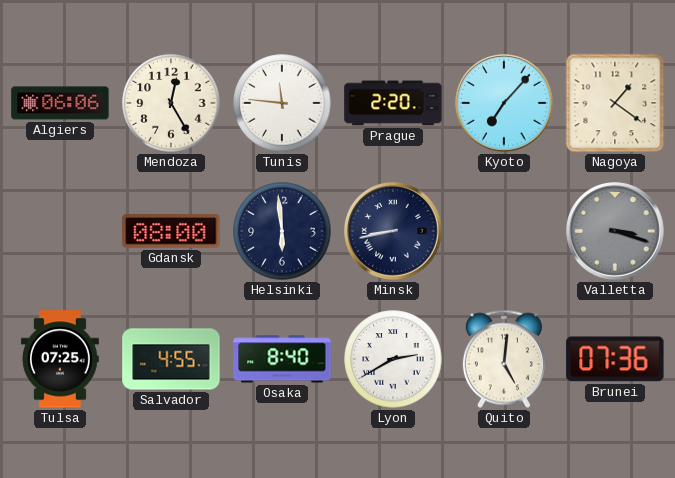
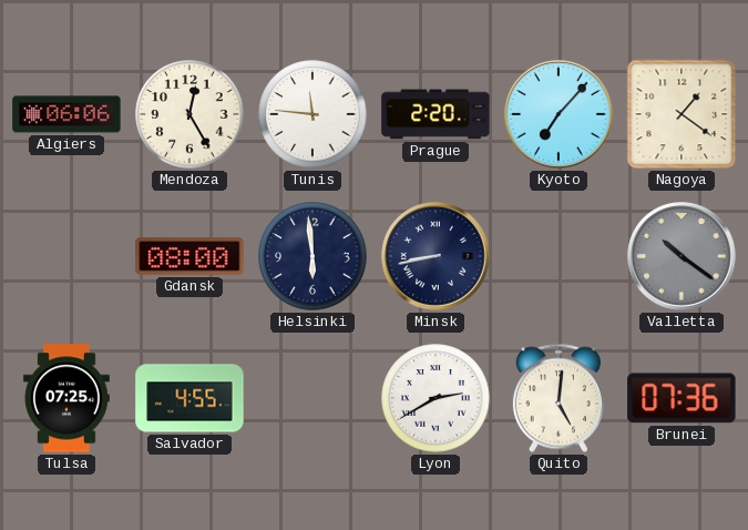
Valletta: 3:18 -> 10:21
Osaka: 8:40 -> none
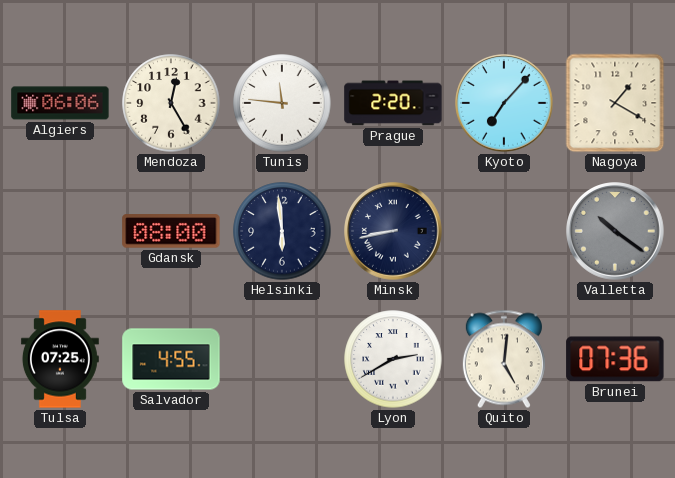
Nagoya: 1:21 -> 1:20
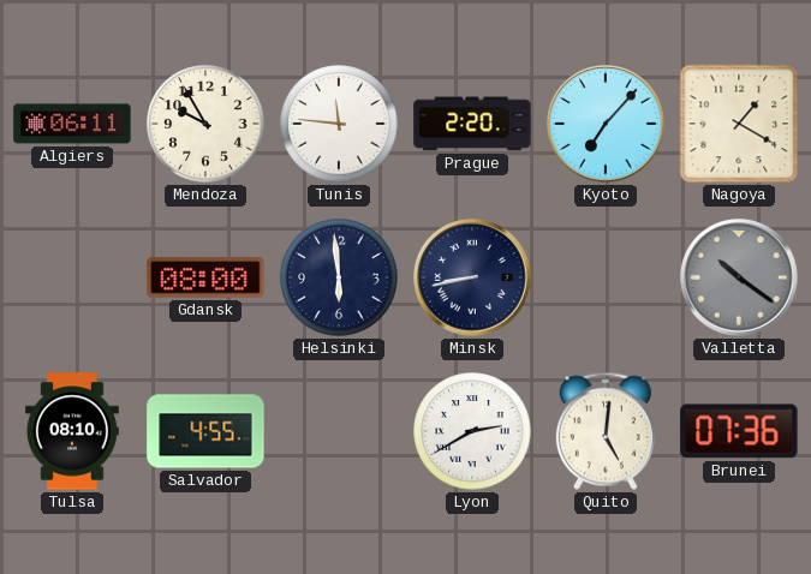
Algiers: 06:06 -> 06:11
Mendoza: 12:25 -> 9:55
Tulsa: 07:25 -> 08:10
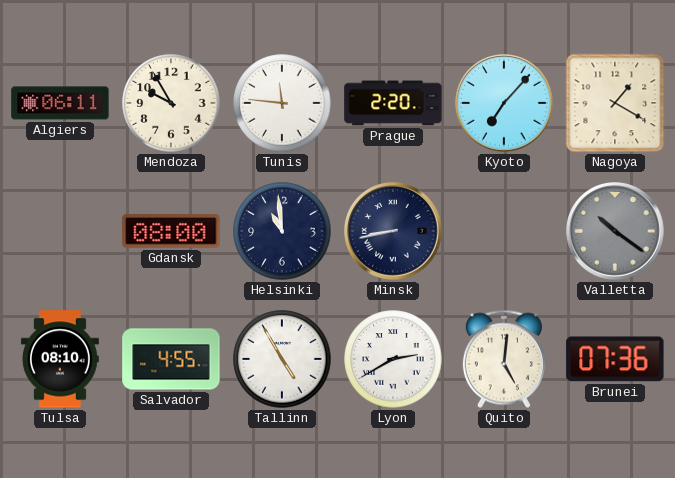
Helsinki: 5:59 -> 10:59
Tallinn: none -> 4:55
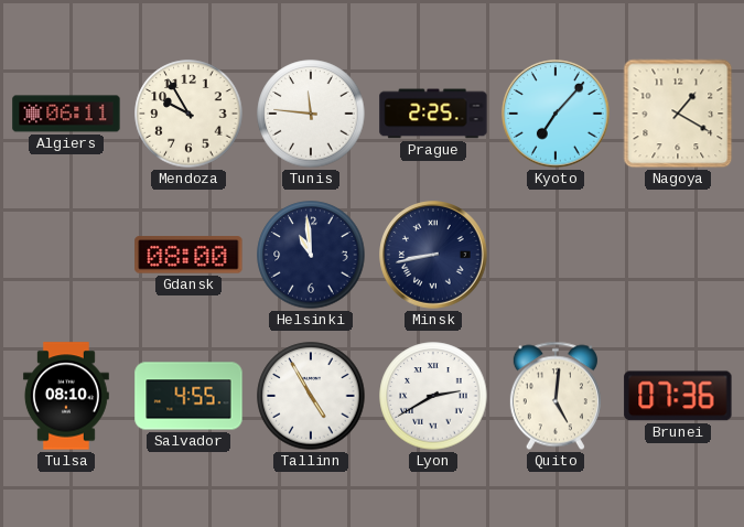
Prague: 2:20 -> 2:25
Valletta: 10:21 -> none
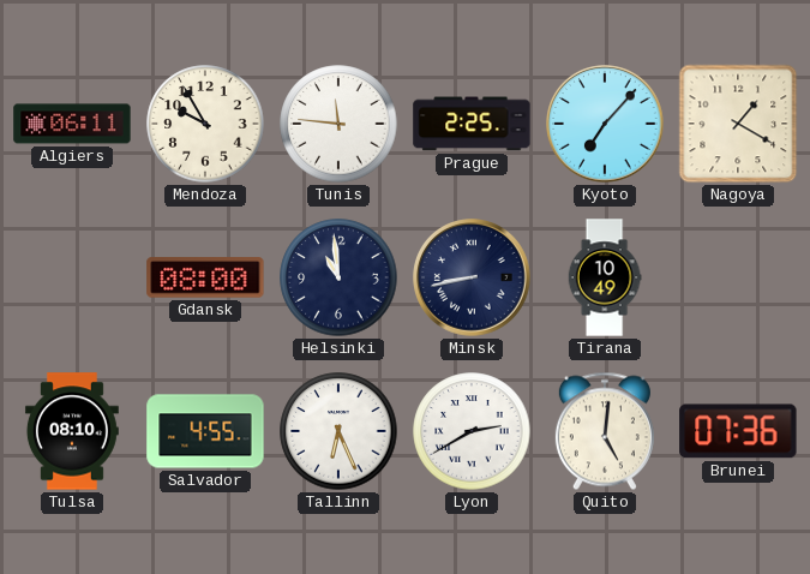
Tirana: none -> 10:49
Tallinn: 4:55 -> 6:26
